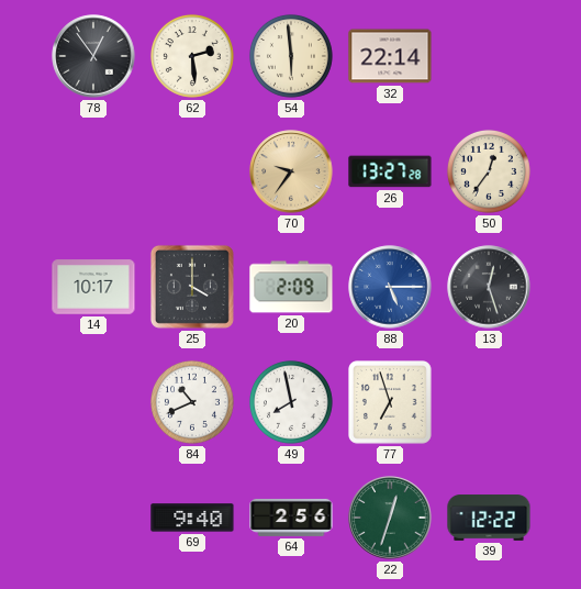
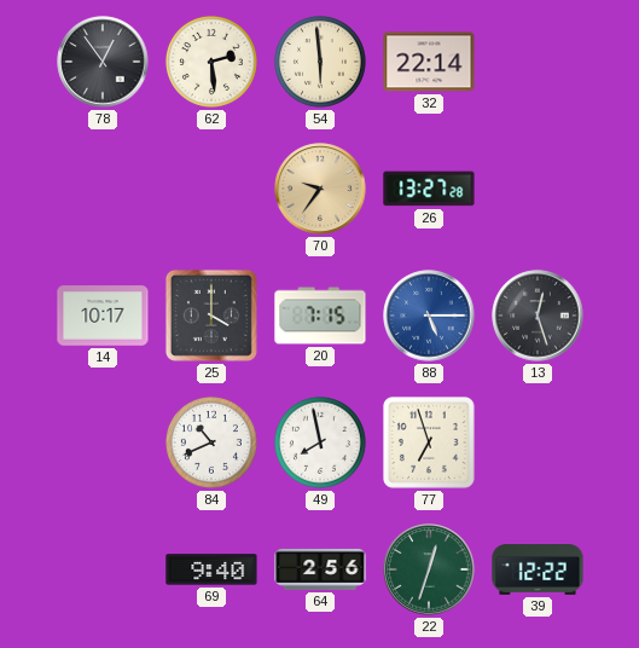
50: 12:36 -> none
20: 2:09 -> 7:15
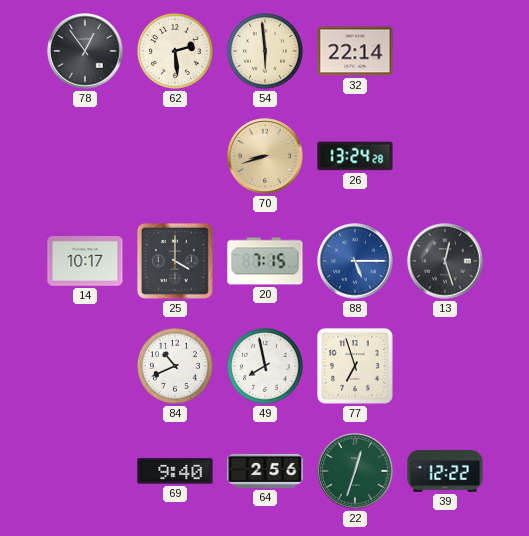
70: 9:36 -> 8:42
26: 13:27 -> 13:24
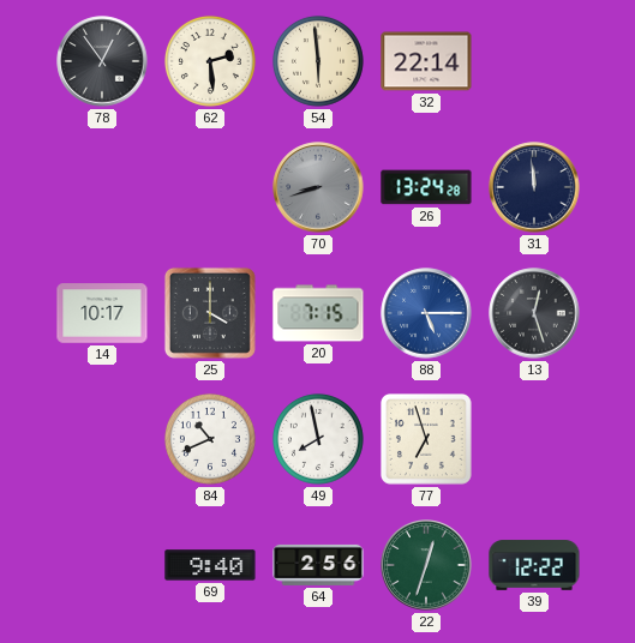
70 dial: champagne -> grey
31: none -> 11:59
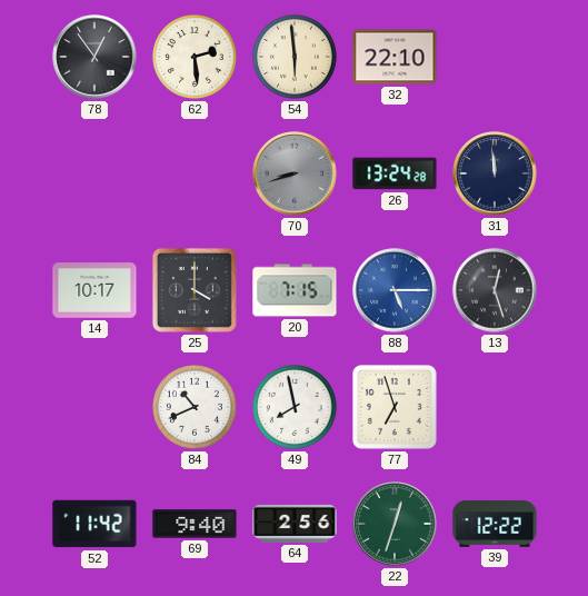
32: 22:14 -> 22:10
52: none -> 11:42
